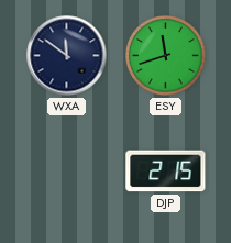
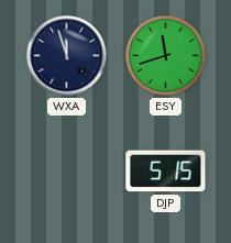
WXA: 11:51 -> 11:57
DJP: 2:15 -> 5:15
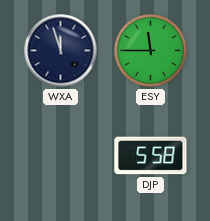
ESY: 11:42 -> 11:45
DJP: 5:15 -> 5:58
